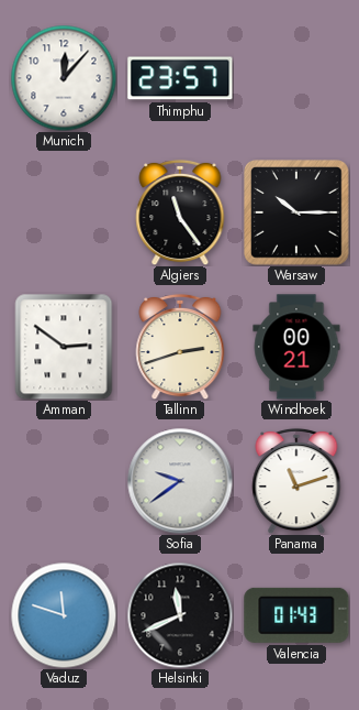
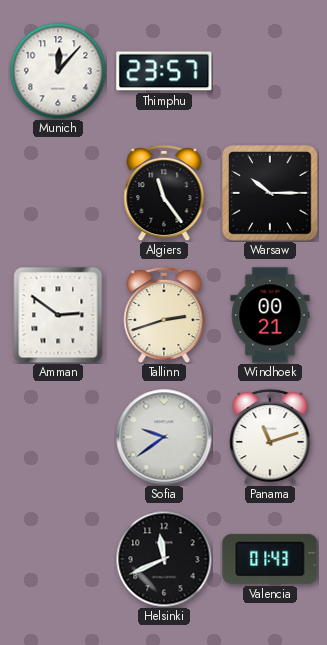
Vaduz: 11:48 -> none
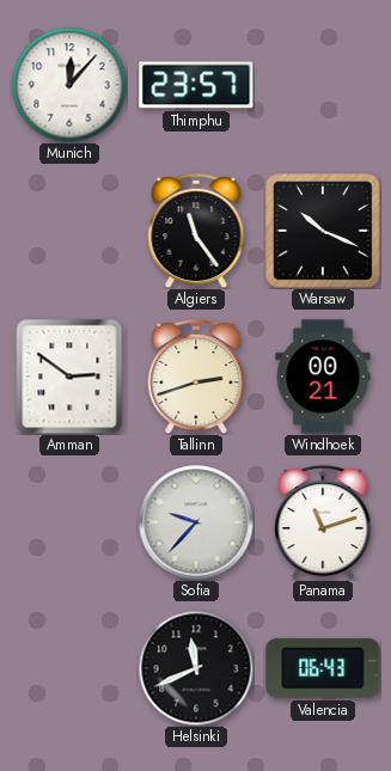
Warsaw: 10:15 -> 10:19
Sofia: 9:39 -> 9:37
Valencia: 01:43 -> 06:43
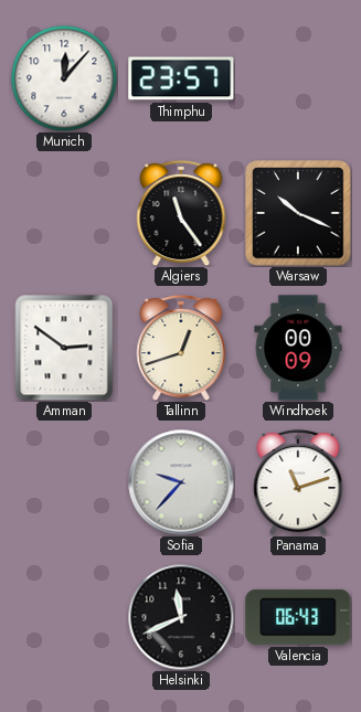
Tallinn: 2:42 -> 12:42
Windhoek: 00:21 -> 00:09
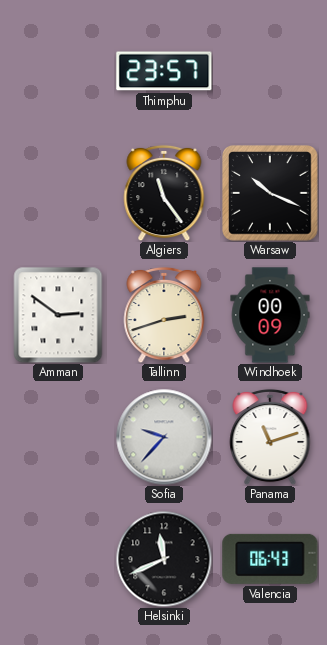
Munich: 12:07 -> none
Tallinn: 12:42 -> 2:42
